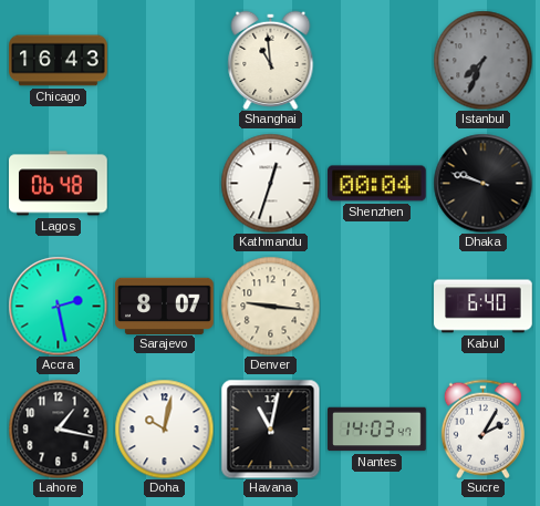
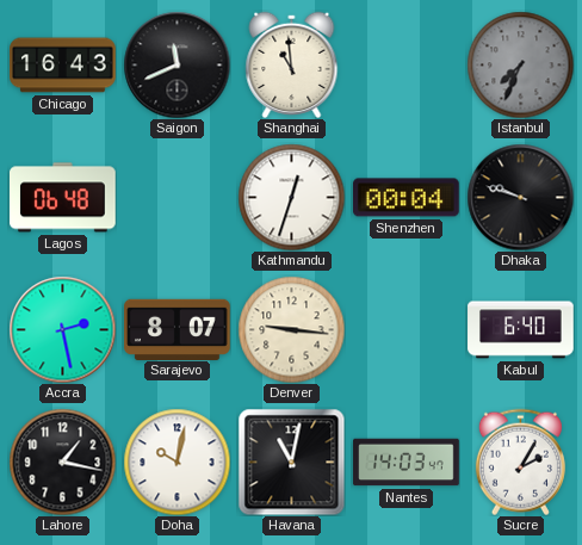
Saigon: none -> 11:41
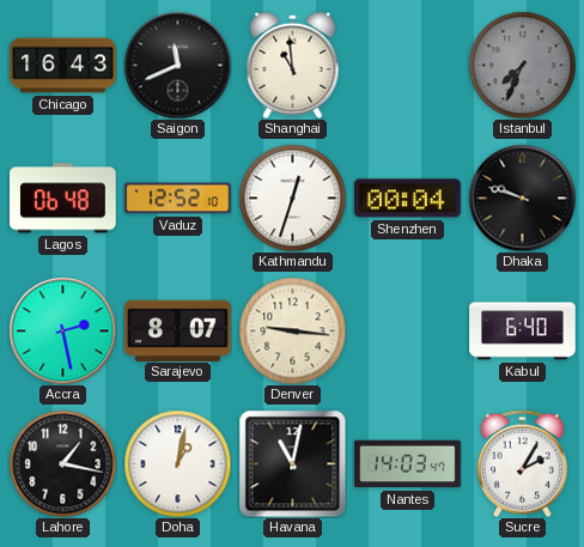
Vaduz: none -> 12:52
Doha: 10:02 -> 1:02
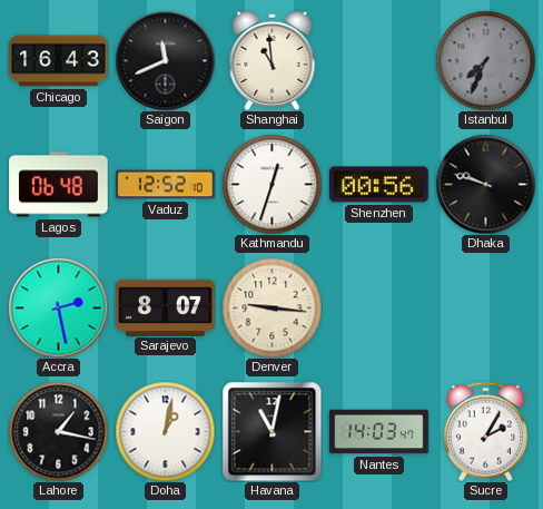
Shenzhen: 00:04 -> 00:56
Kabul: 6:40 -> none
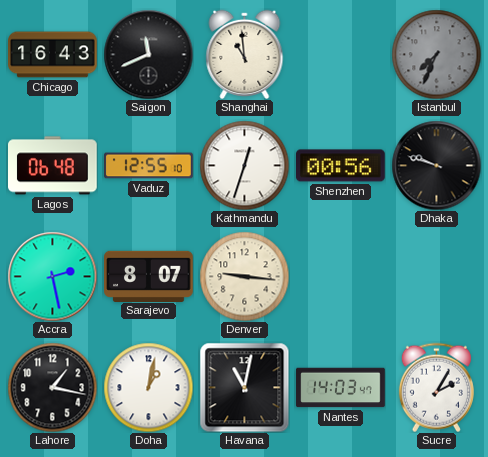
Vaduz: 12:52 -> 12:55
